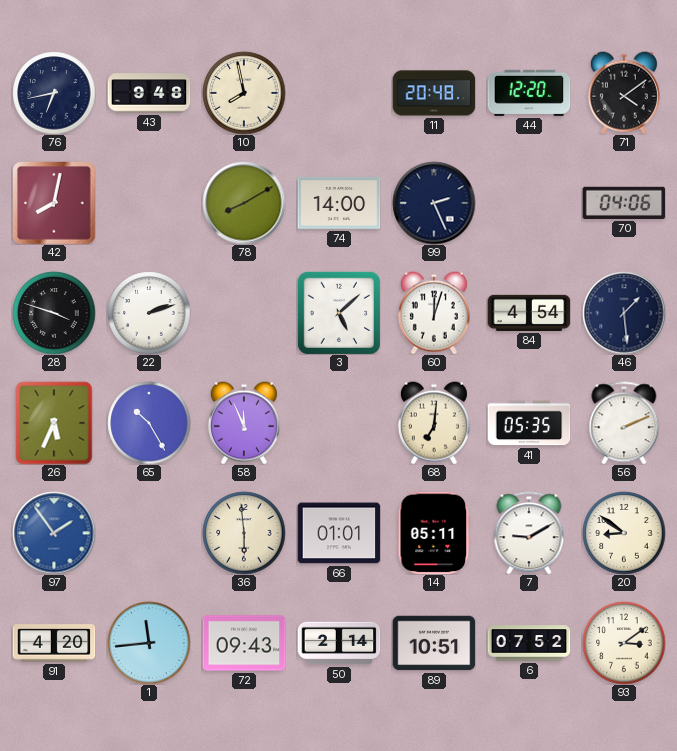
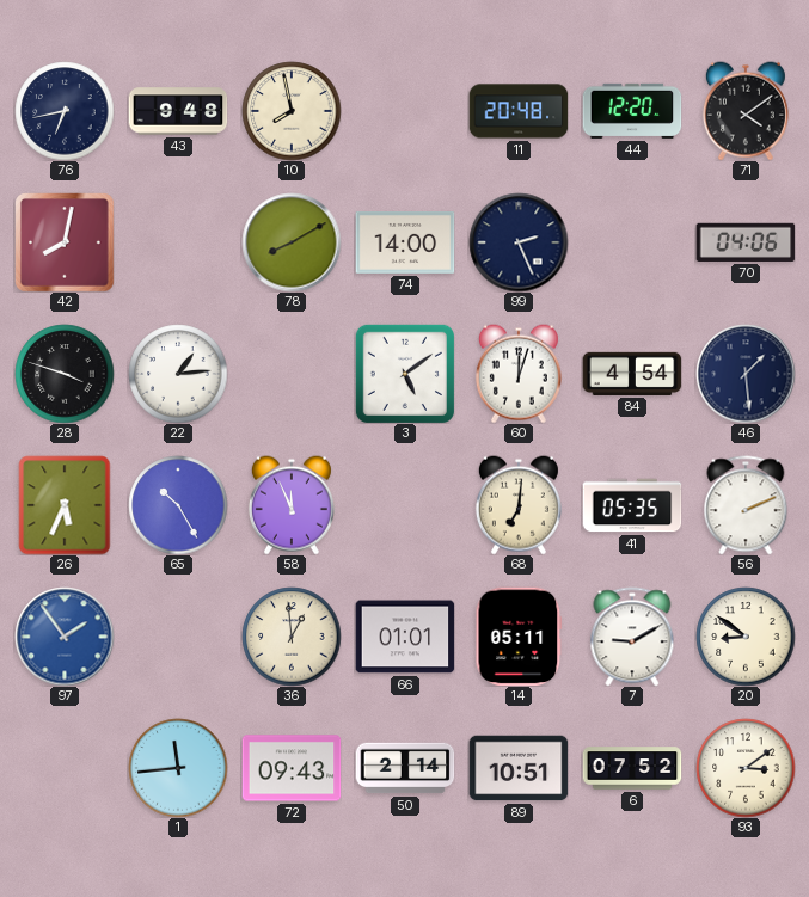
22: 2:12 -> 1:14
3: 5:08 -> 5:09
36: 5:59 -> 12:59
91: 4:20 -> none
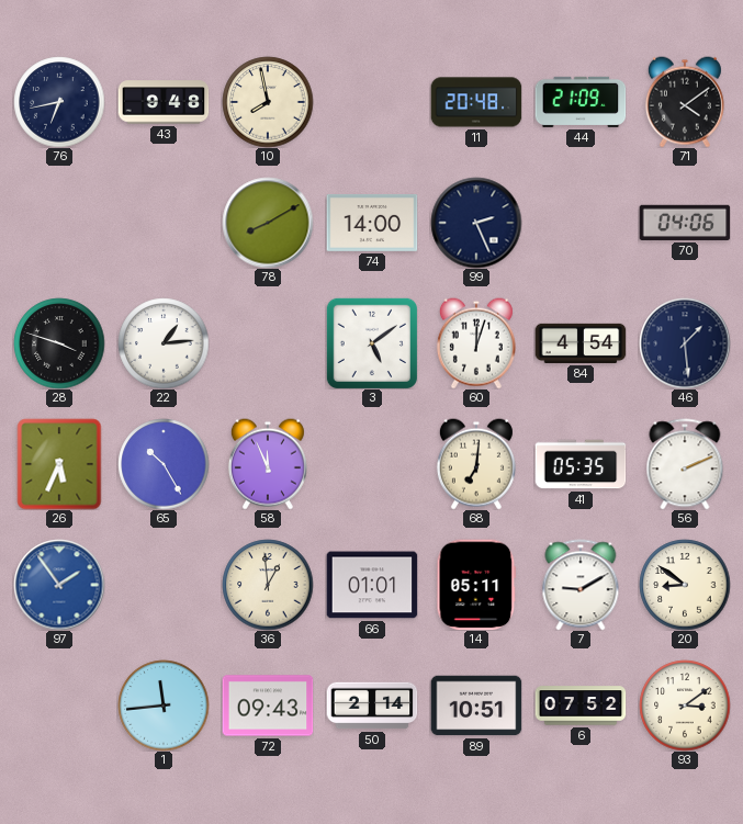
44: 12:20 -> 21:09
42: 8:02 -> none
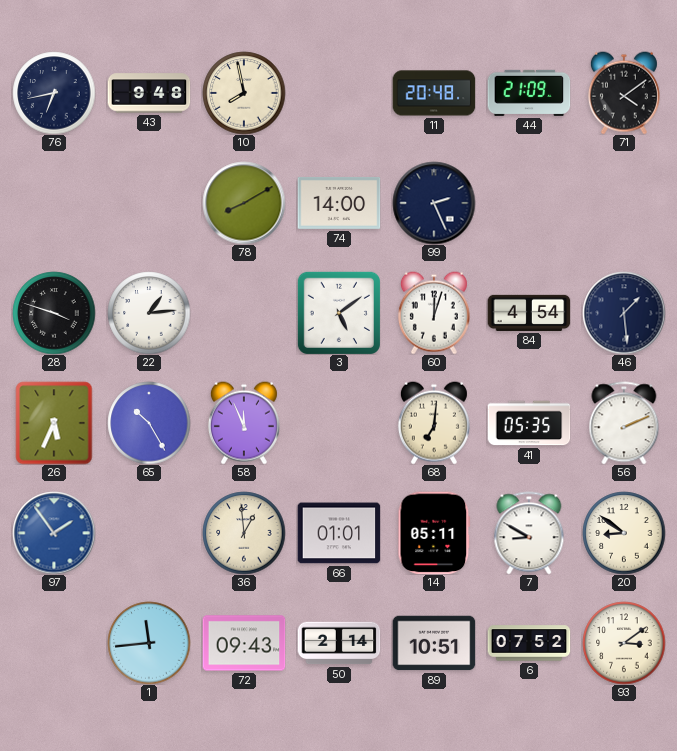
70: 04:06 -> none
7: 9:10 -> 8:50
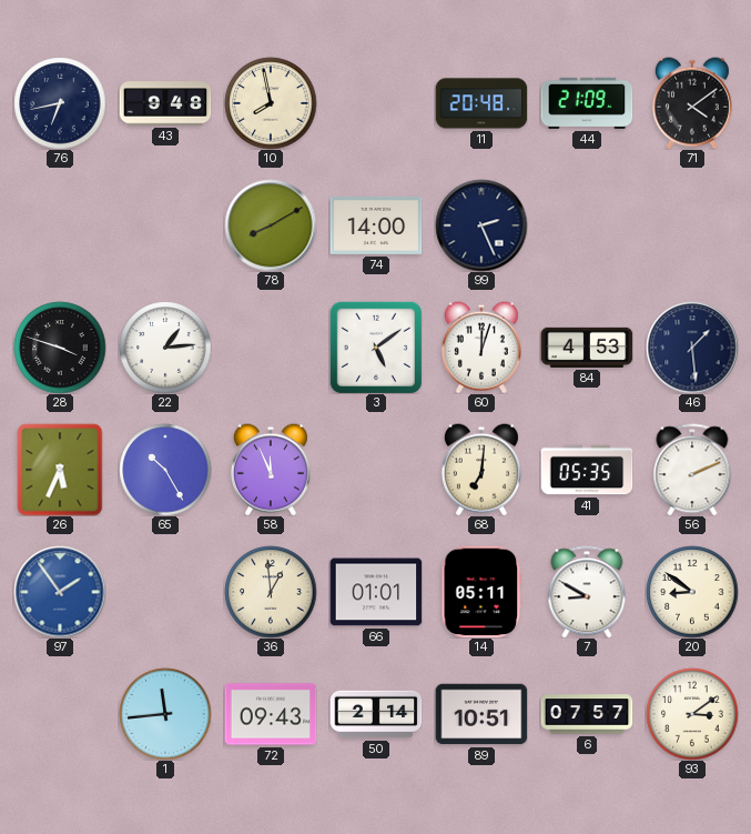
84: 4:54 -> 4:53
6: 07:52 -> 07:57
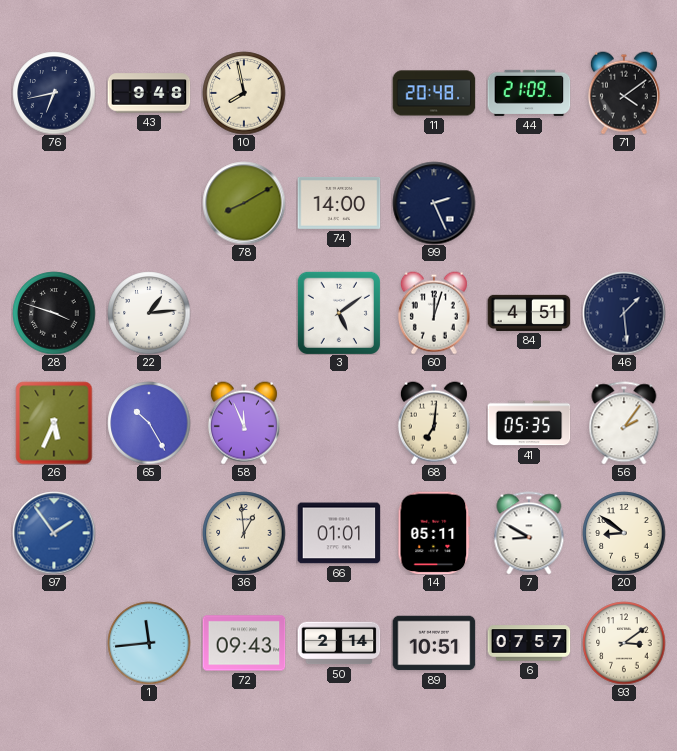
84: 4:53 -> 4:51
56: 2:11 -> 2:06
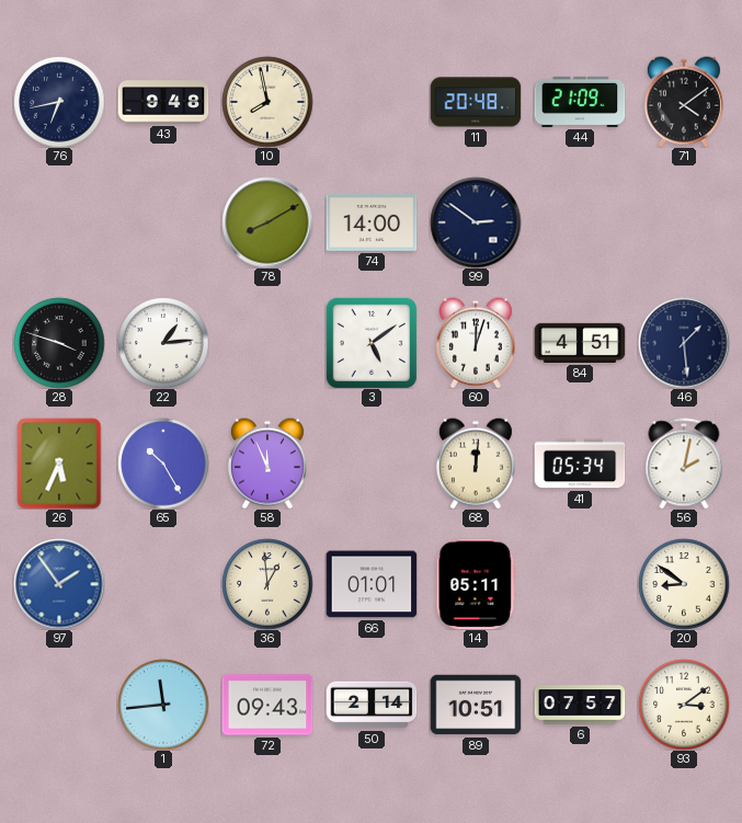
99: 2:26 -> 2:51
68: 7:01 -> 12:01
41: 05:35 -> 05:34
56: 2:06 -> 2:02
7: 8:50 -> none
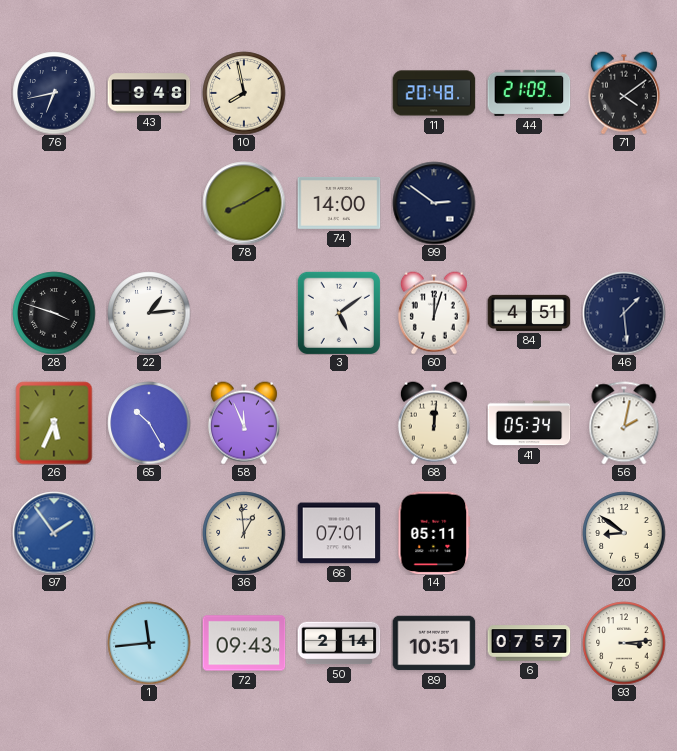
66: 01:01 -> 07:01
93: 3:09 -> 3:14
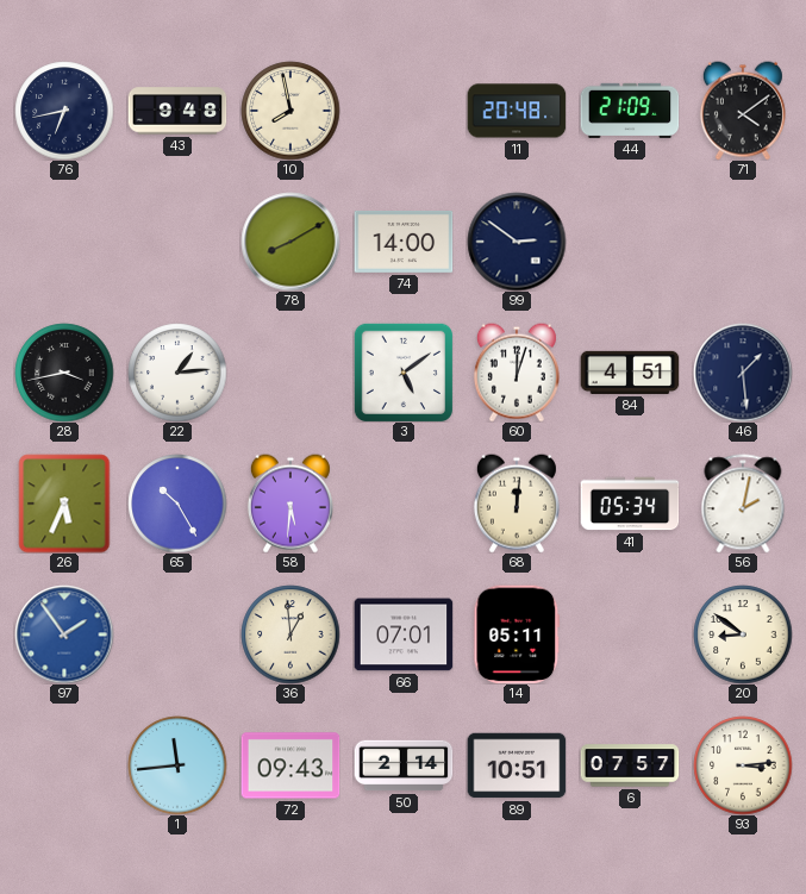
28: 3:48 -> 3:43
58: 11:56 -> 5:31
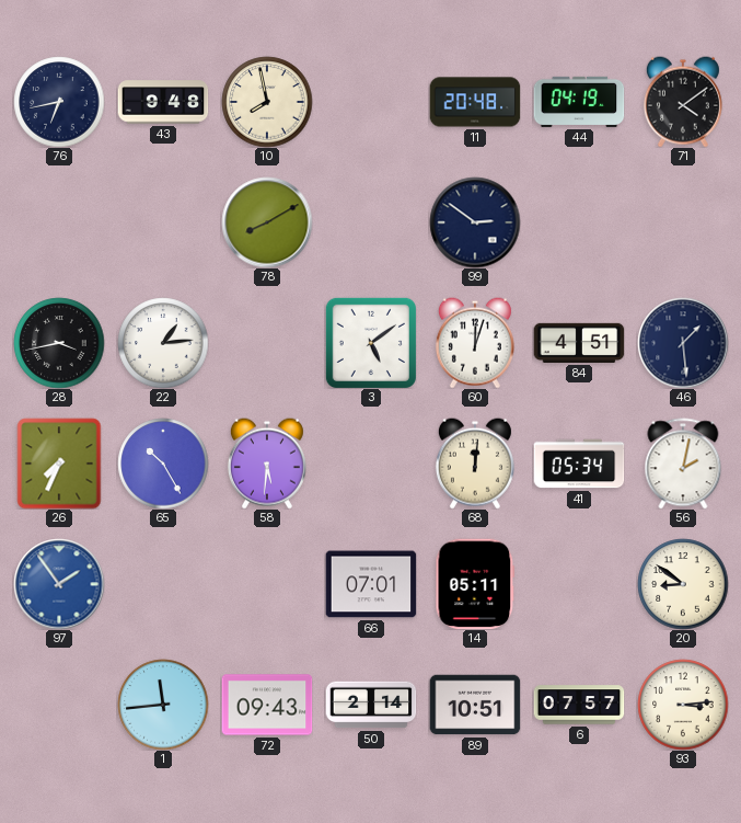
44: 21:09 -> 04:19
74: 14:00 -> none
26: 5:34 -> 7:34
36: 12:59 -> none
